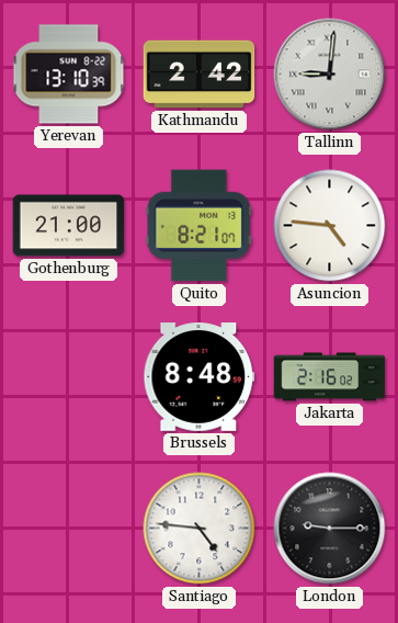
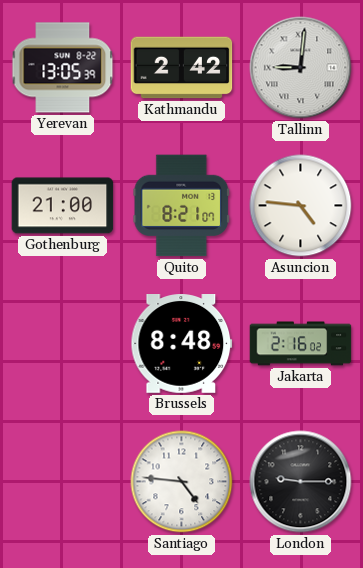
Yerevan: 13:10 -> 13:05
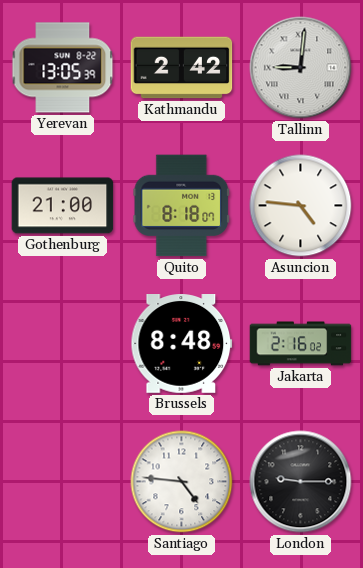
Quito: 8:21 -> 8:18
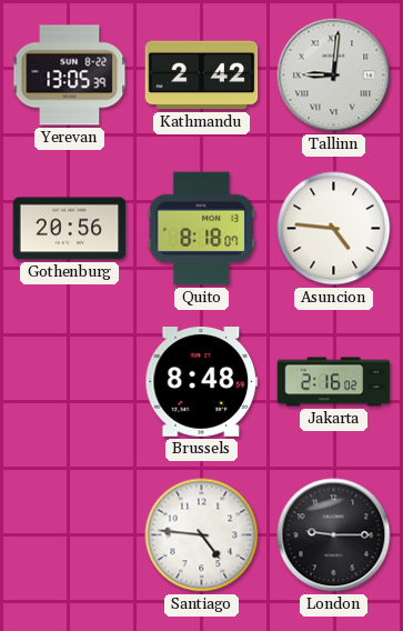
Gothenburg: 21:00 -> 20:56
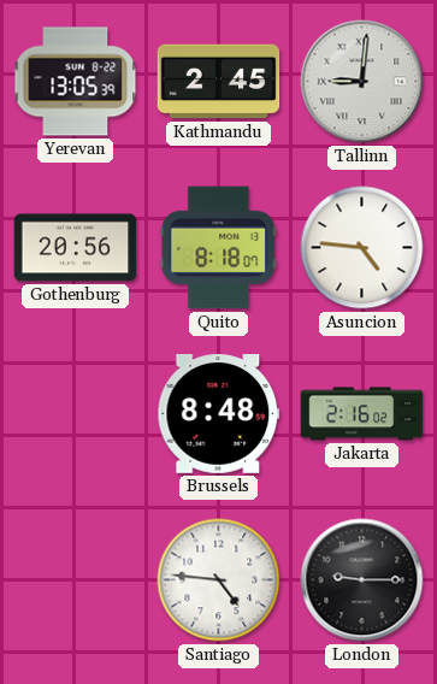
Kathmandu: 2:42 -> 2:45
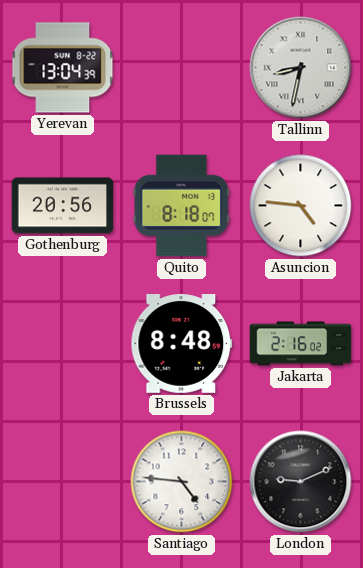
Yerevan: 13:05 -> 13:04
Kathmandu: 2:45 -> none
Tallinn: 9:01 -> 8:32
London: 9:15 -> 9:11
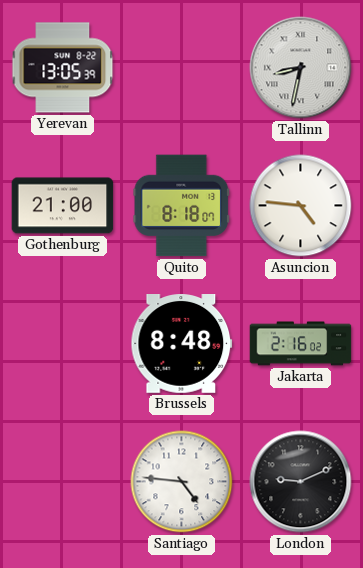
Yerevan: 13:04 -> 13:05
Gothenburg: 20:56 -> 21:00
